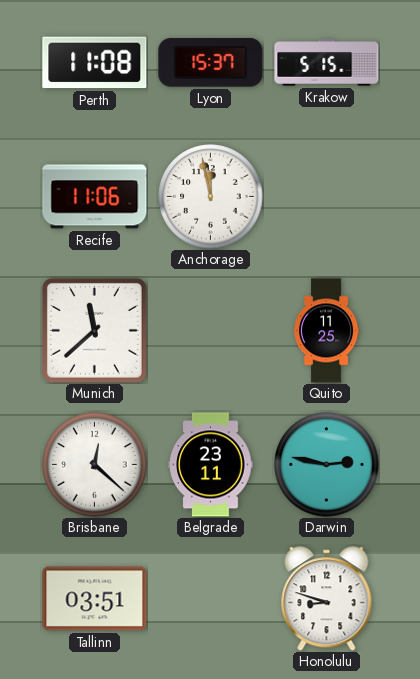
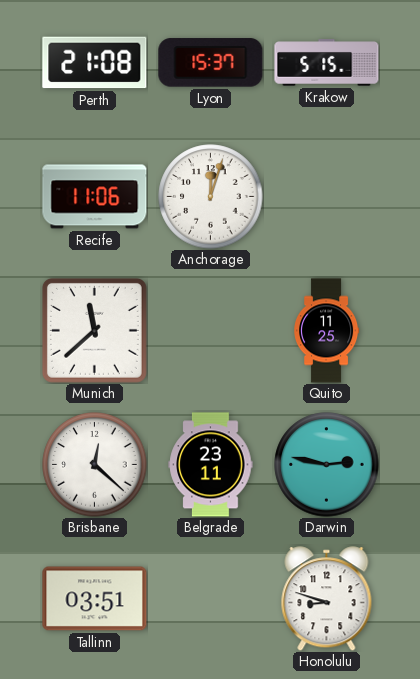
Perth: 11:08 -> 21:08
Anchorage: 11:58 -> 12:03
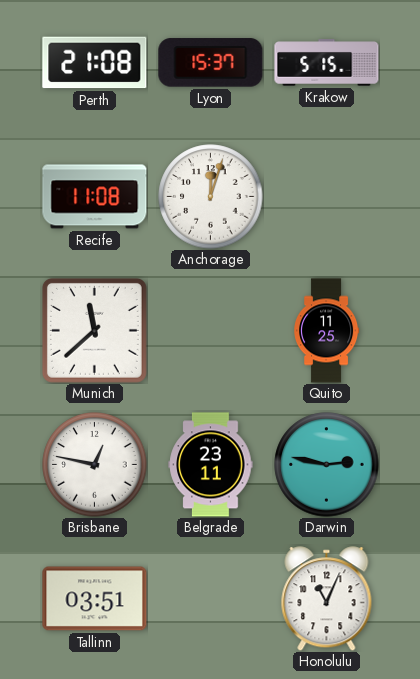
Recife: 11:06 -> 11:08
Brisbane: 12:22 -> 12:47
Honolulu: 8:48 -> 11:04
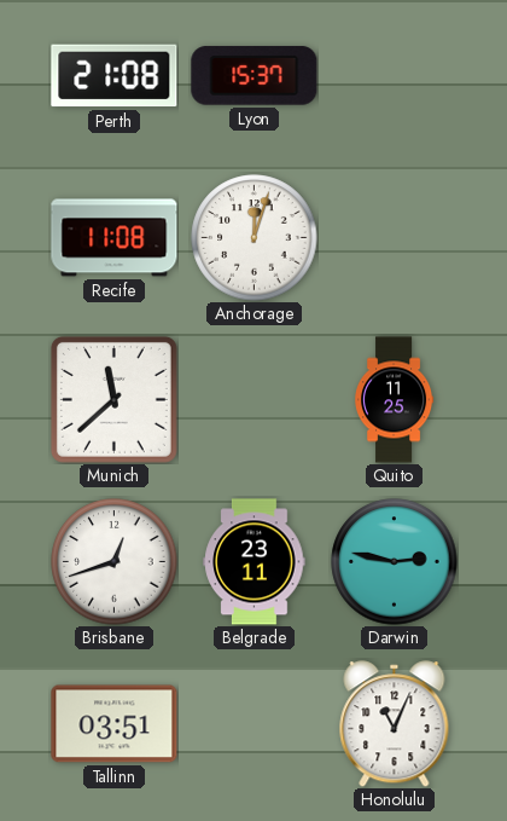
Krakow: 5:15 -> none
Brisbane: 12:47 -> 12:42
